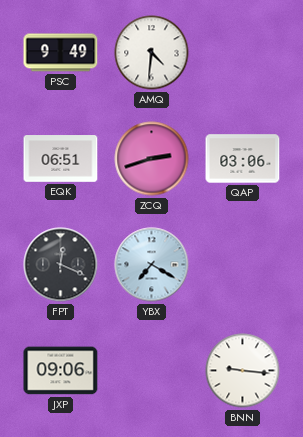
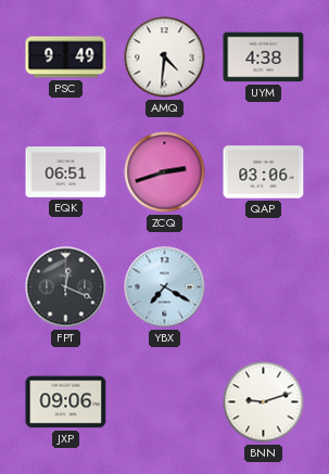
UYM: none -> 4:38
BNN: 9:16 -> 9:12
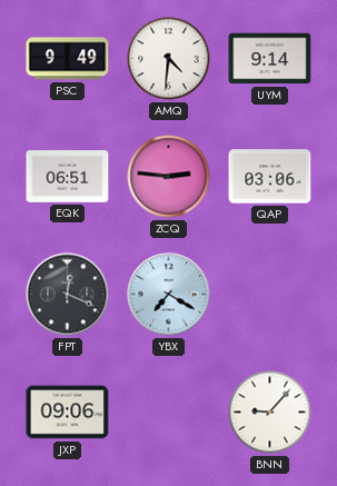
UYM: 4:38 -> 9:14
ZCQ: 2:42 -> 2:46
BNN: 9:12 -> 9:07
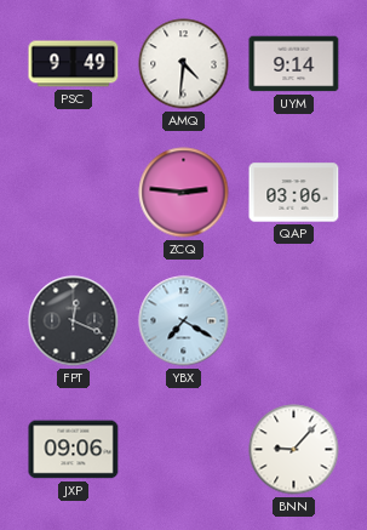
EQK: 06:51 -> none
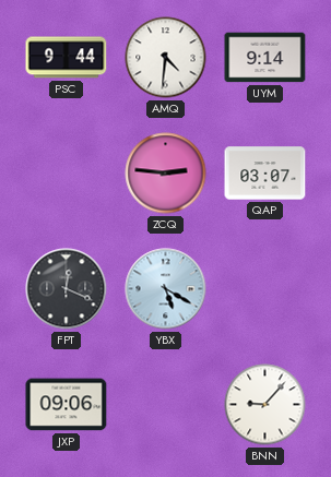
PSC: 9:49 -> 9:44
QAP: 03:06 -> 03:07
YBX: 7:20 -> 5:20
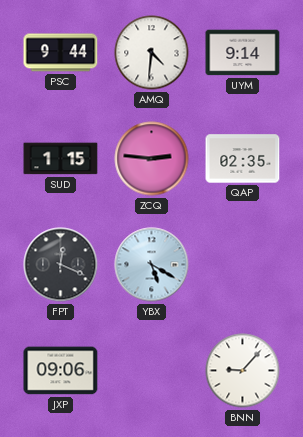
SUD: none -> 1:15
QAP: 03:07 -> 02:35
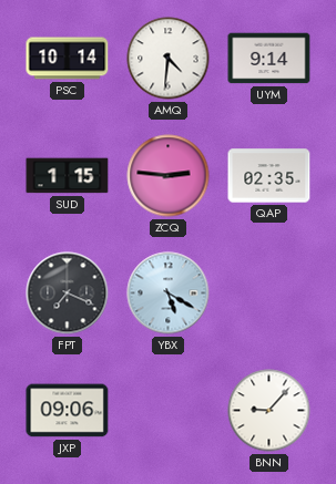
PSC: 9:44 -> 10:14
FPT: 12:19 -> 7:19
